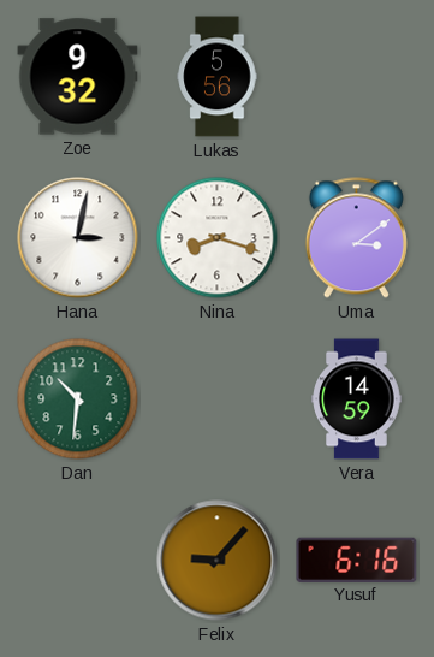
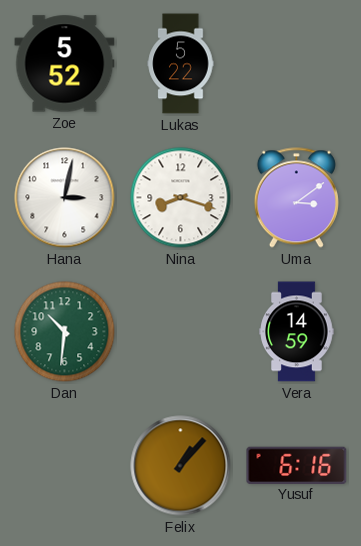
Zoe: 9:32 -> 5:52
Lukas: 5:56 -> 5:22
Felix: 9:07 -> 1:07
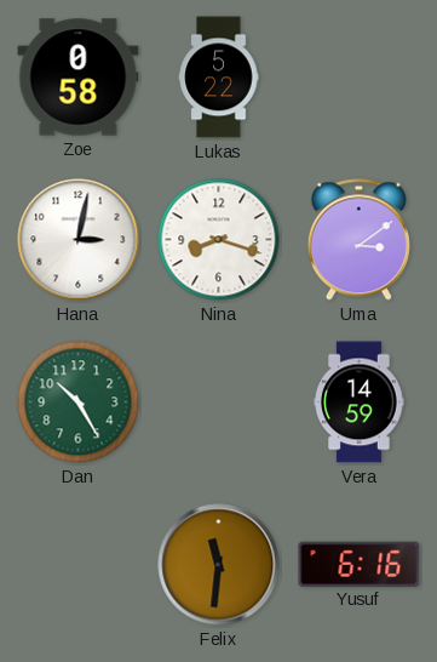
Zoe: 5:52 -> 0:58
Dan: 10:31 -> 10:25
Felix: 1:07 -> 11:31
